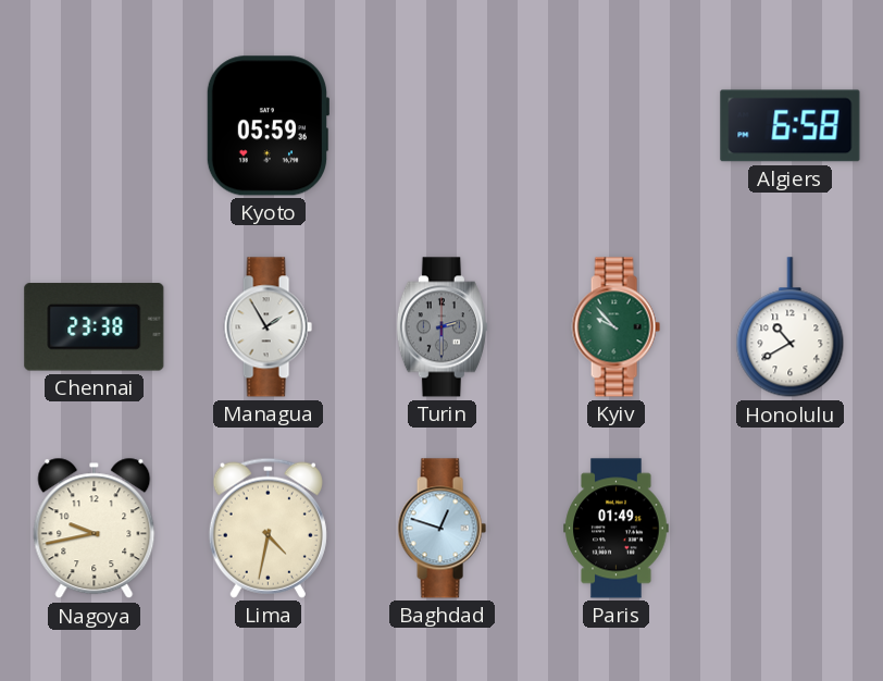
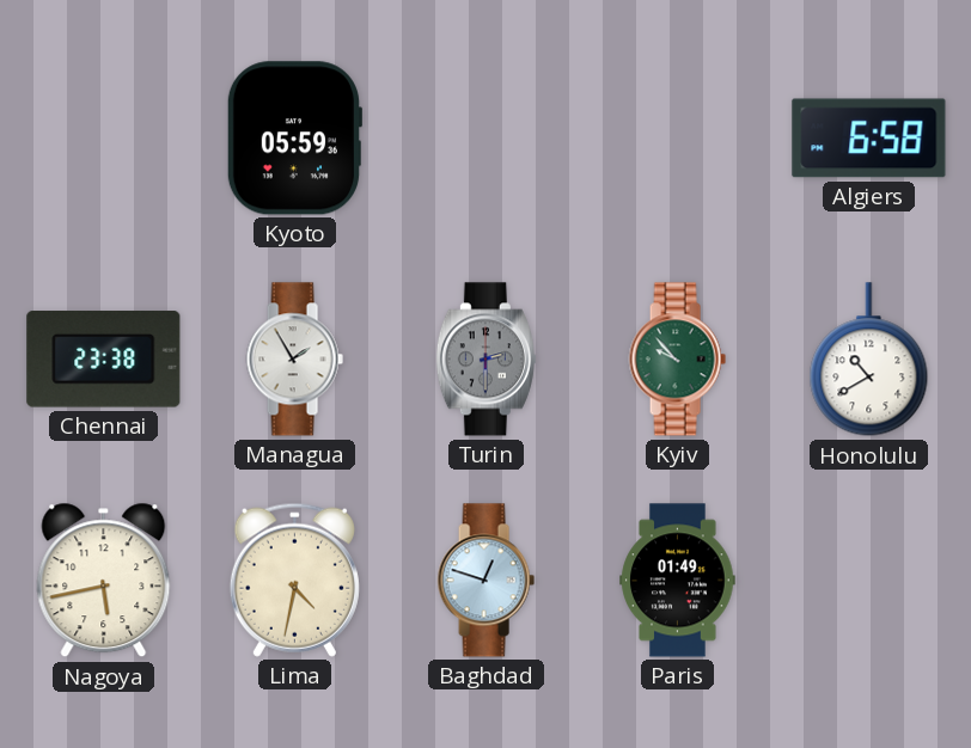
Nagoya: 9:43 -> 5:43
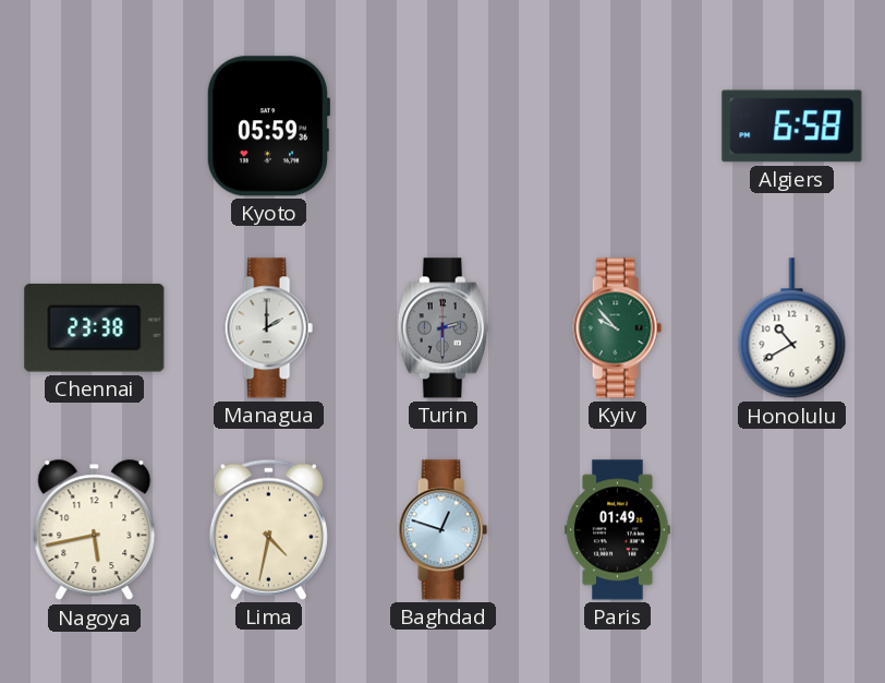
Managua: 1:55 -> 2:00
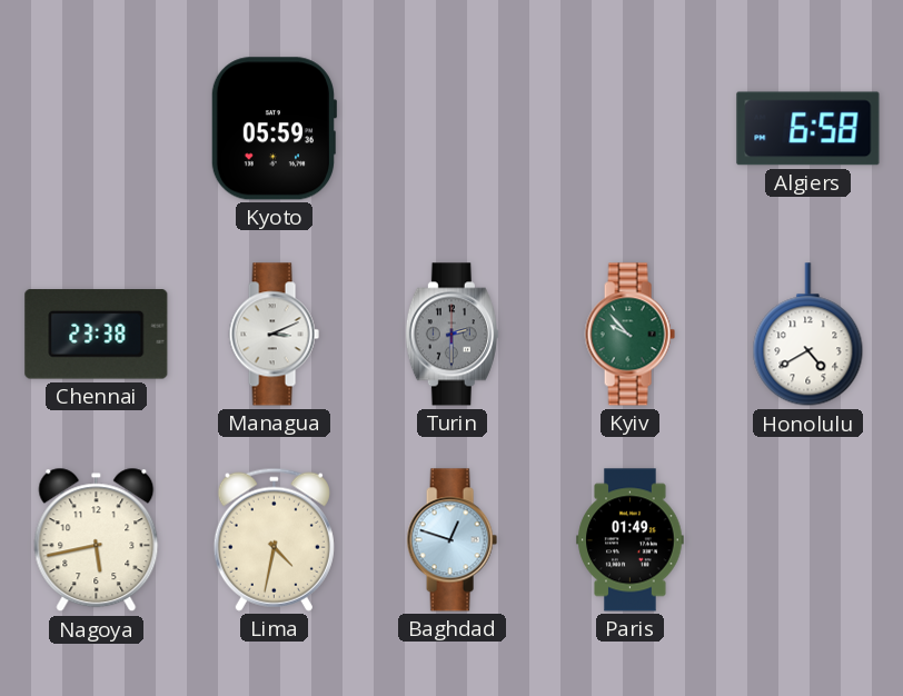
Managua: 2:00 -> 3:11
Honolulu: 10:40 -> 4:40
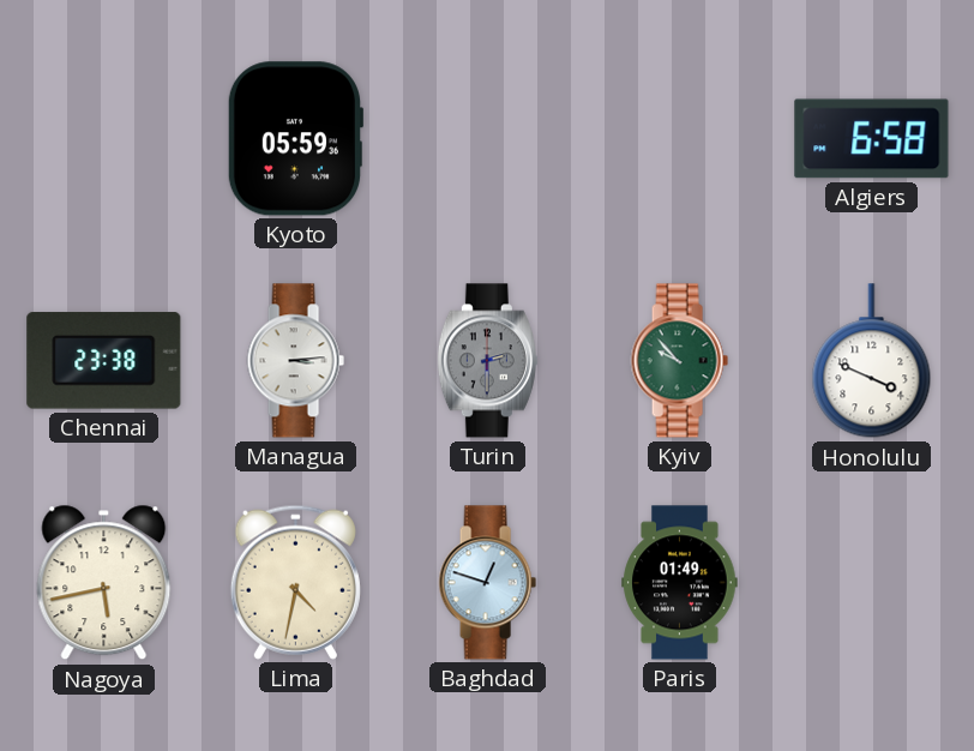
Managua: 3:11 -> 3:14
Honolulu: 4:40 -> 3:49
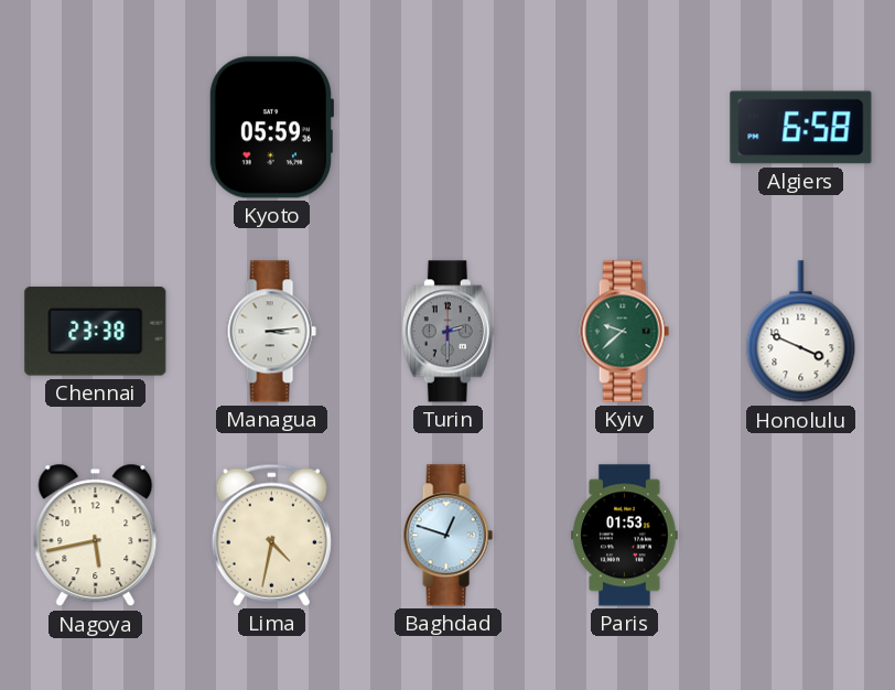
Kyiv: 9:53 -> 9:38
Paris: 01:49 -> 01:53
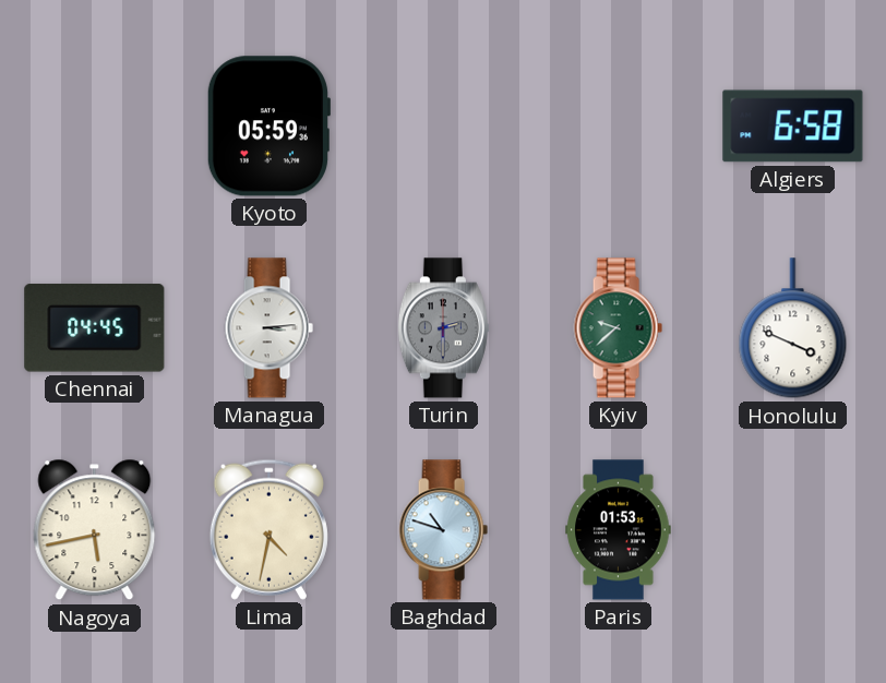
Chennai: 23:38 -> 04:45
Baghdad: 12:48 -> 10:48
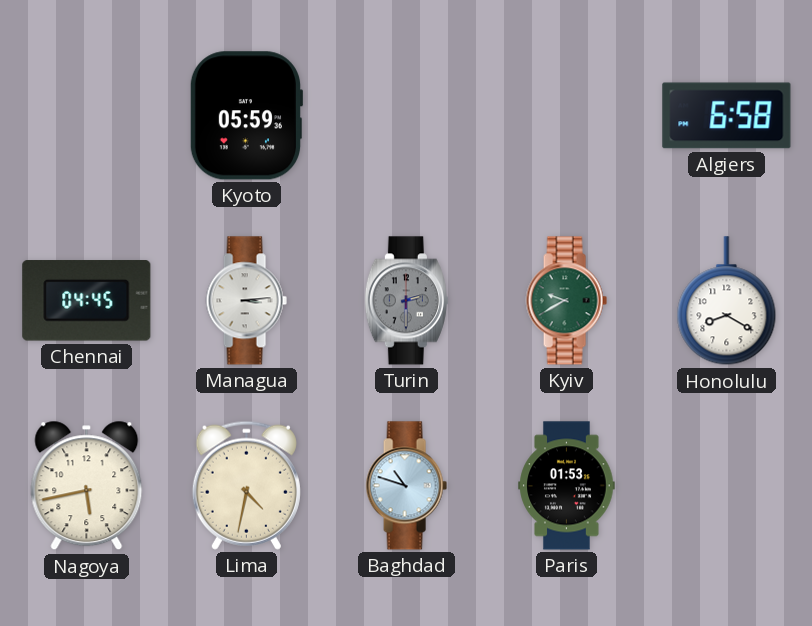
Kyiv: 9:38 -> 9:40
Honolulu: 3:49 -> 8:20
